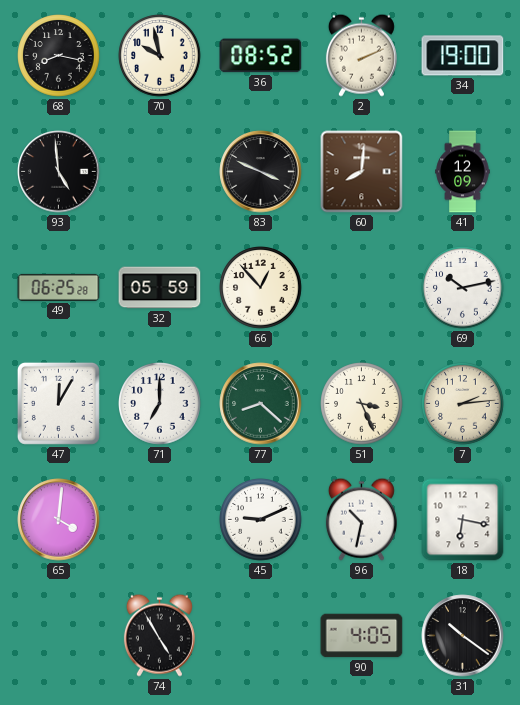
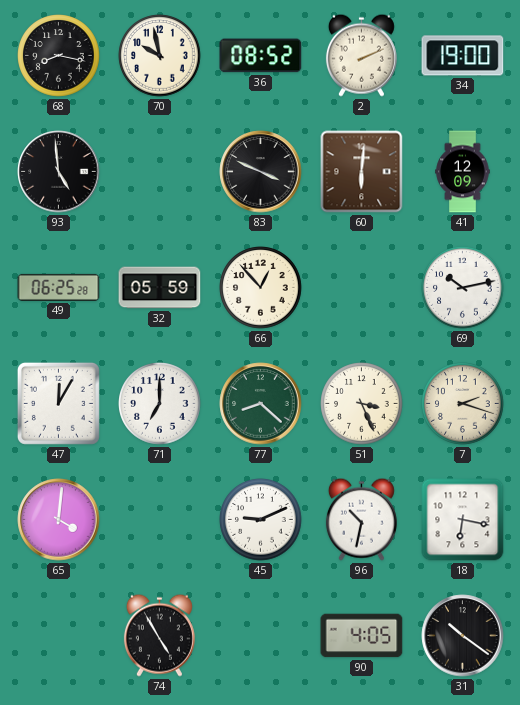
60: 8:01 -> 6:01
7: 2:14 -> 2:18
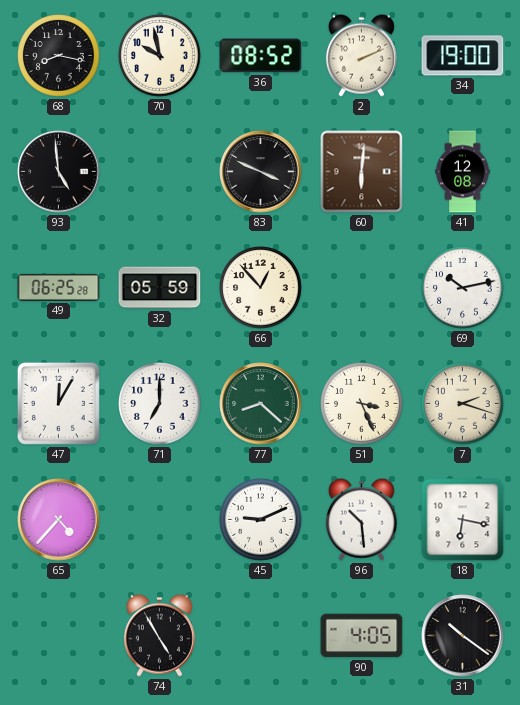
41: 12:09 -> 12:08
65: 4:01 -> 4:37
96: 10:32 -> 10:29
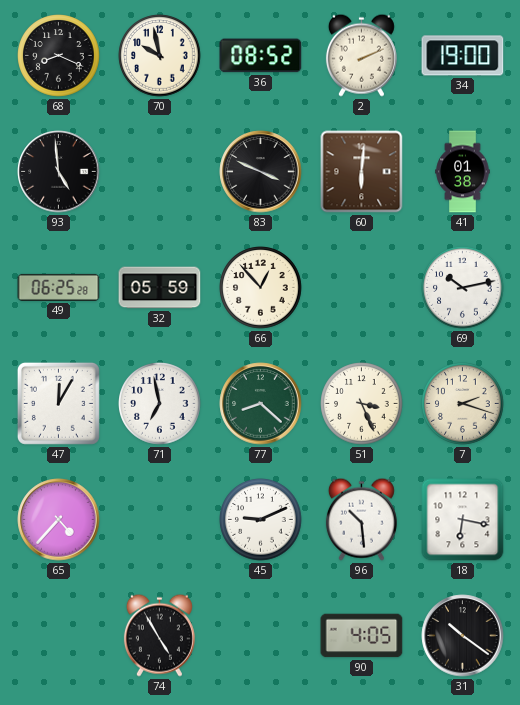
68: 8:17 -> 8:19
41: 12:08 -> 01:38
71: 7:00 -> 6:58
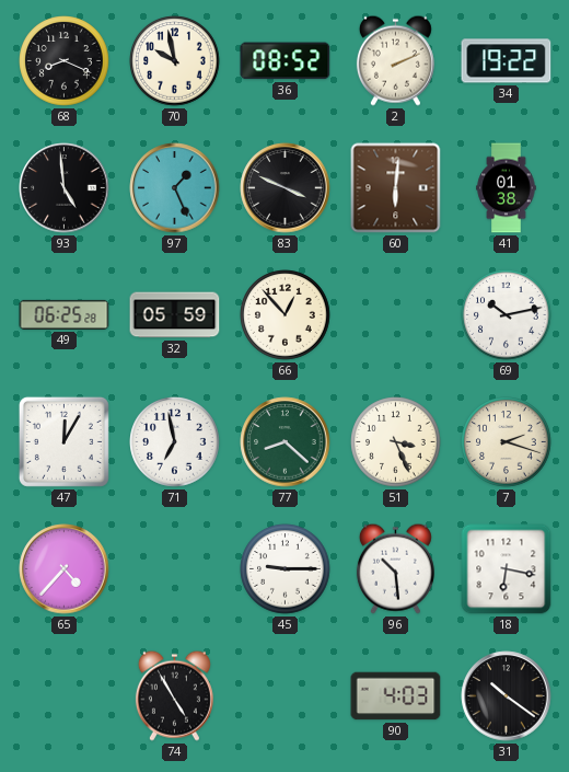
34: 19:00 -> 19:22
97: none -> 1:26
45: 9:11 -> 9:15
90: 4:05 -> 4:03
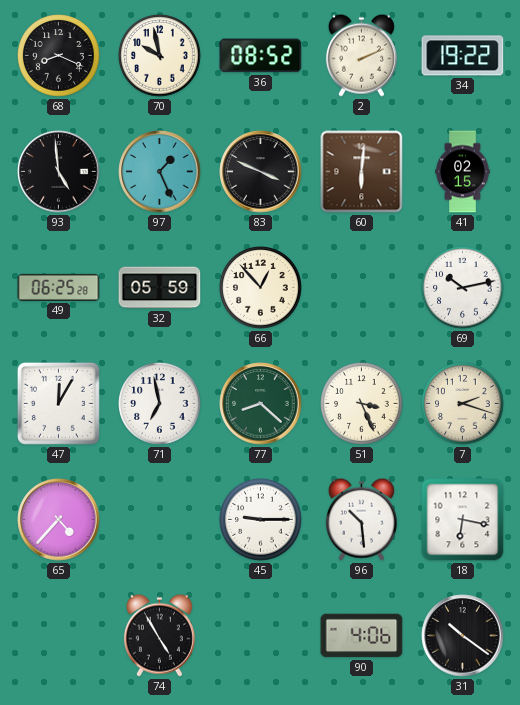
41: 01:38 -> 02:15
90: 4:03 -> 4:06
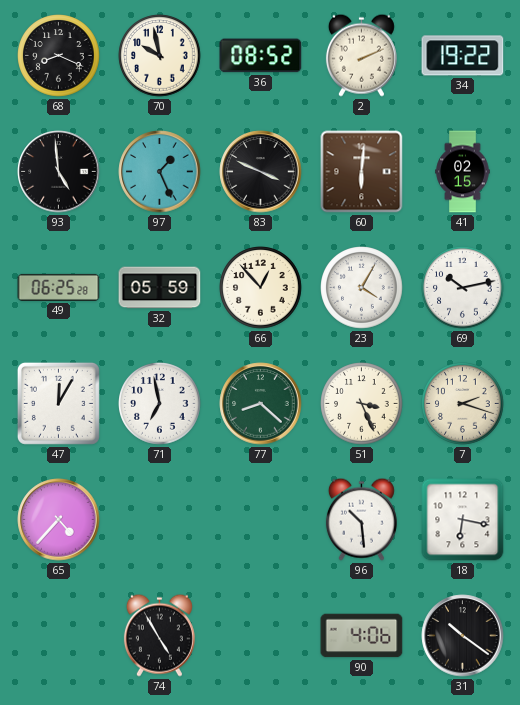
23: none -> 4:05
45: 9:15 -> none
